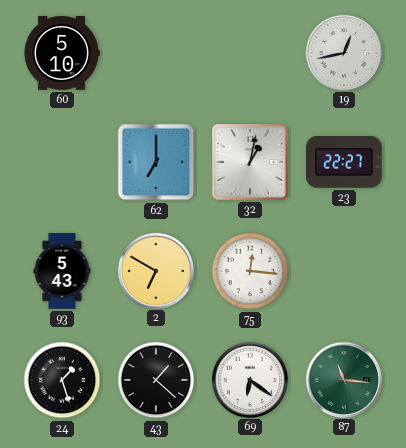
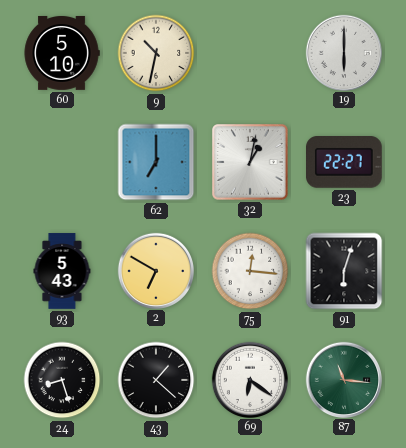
9: none -> 10:32
19: 12:43 -> 6:00
91: none -> 6:03
24: 1:27 -> 8:27
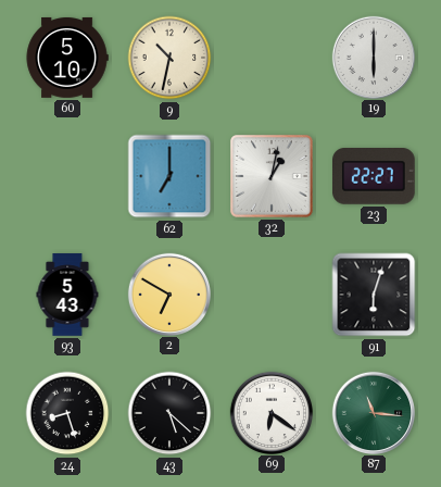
75: 12:16 -> none
43: 1:22 -> 5:22
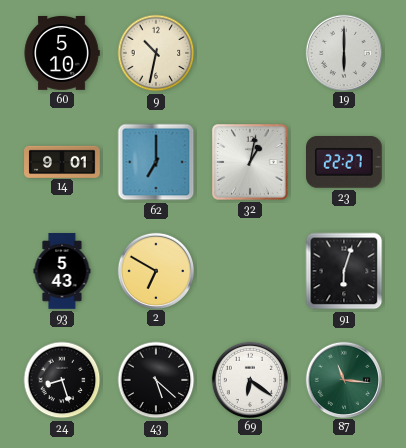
14: none -> 9:01
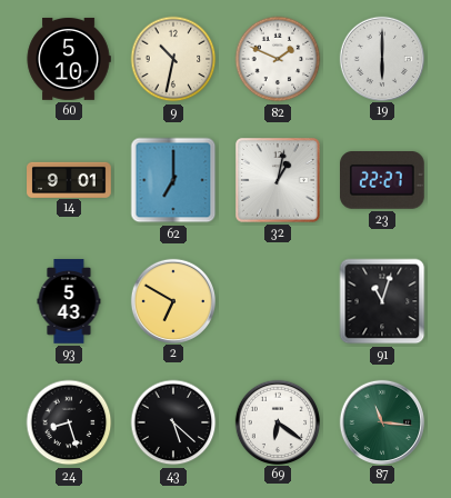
82: none -> 1:49
91: 6:03 -> 11:03
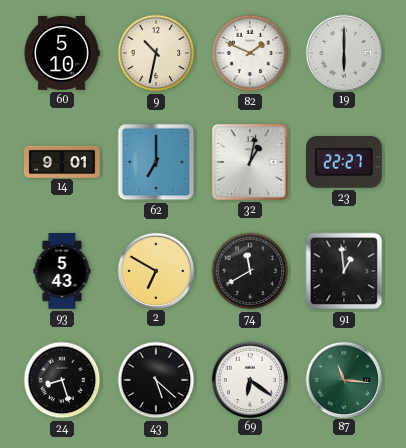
74: none -> 11:40
91: 11:03 -> 12:59
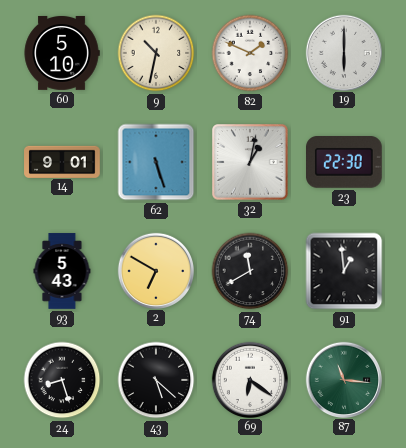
62: 7:00 -> 5:27
23: 22:27 -> 22:30
